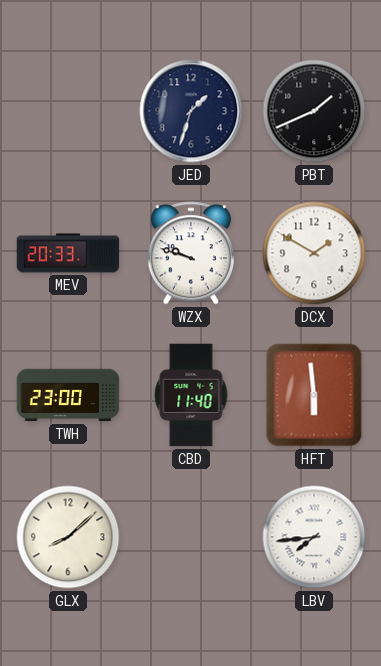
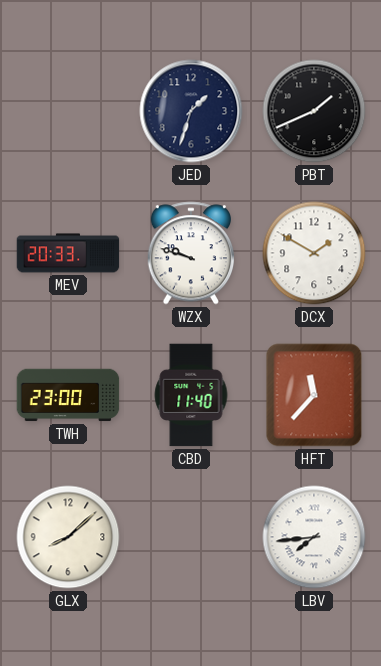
HFT: 5:59 -> 11:37
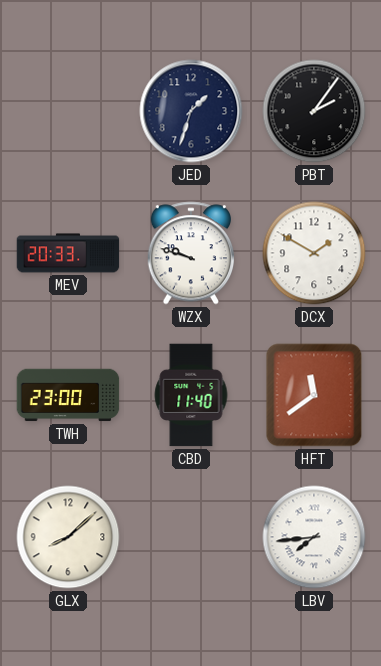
PBT: 1:41 -> 2:06
HFT: 11:37 -> 11:39
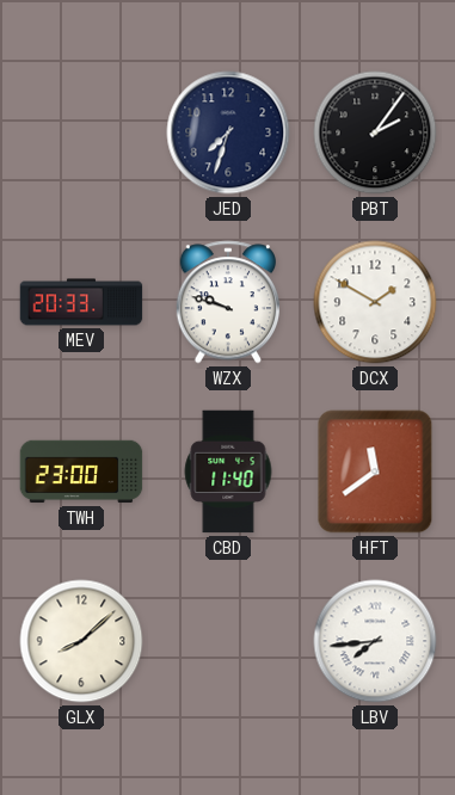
JED: 1:33 -> 7:33
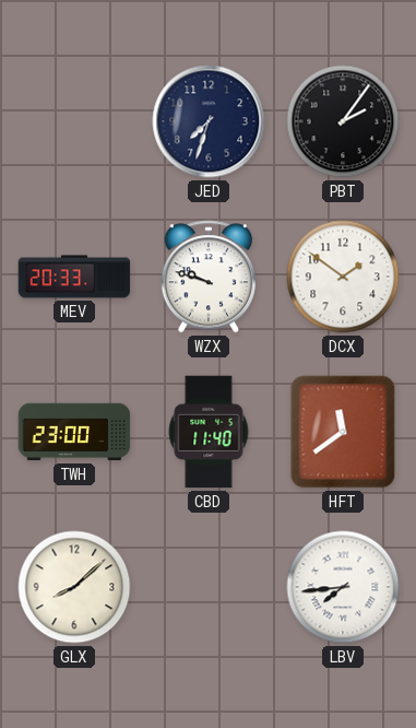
DCX: 1:50 -> 1:51
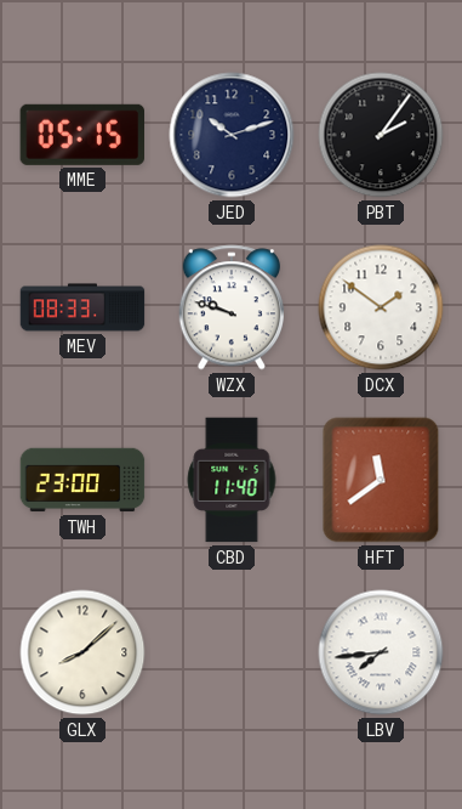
MME: none -> 05:15
JED: 7:33 -> 10:12
MEV: 20:33 -> 08:33
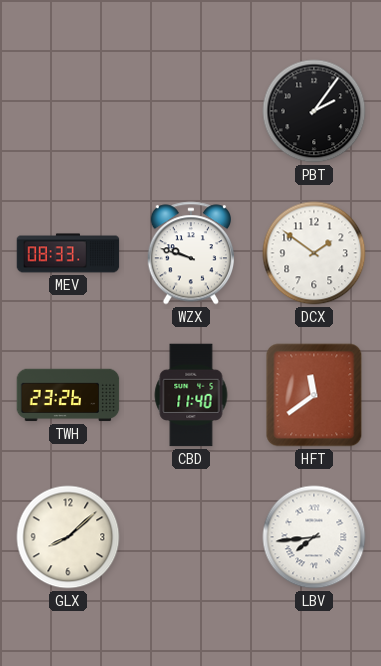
MME: 05:15 -> none
JED: 10:12 -> none
TWH: 23:00 -> 23:26
